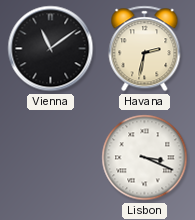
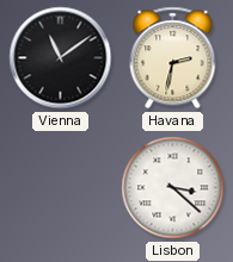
Lisbon: 3:19 -> 3:22
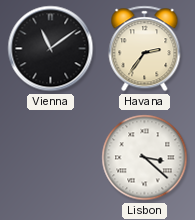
Havana: 2:32 -> 2:36
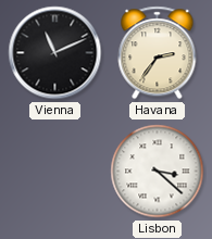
Vienna: 11:09 -> 11:11
